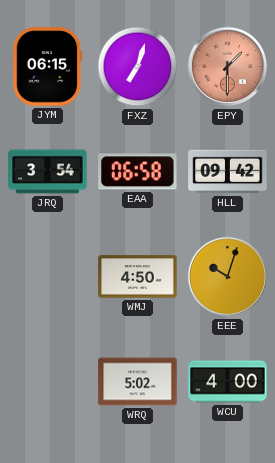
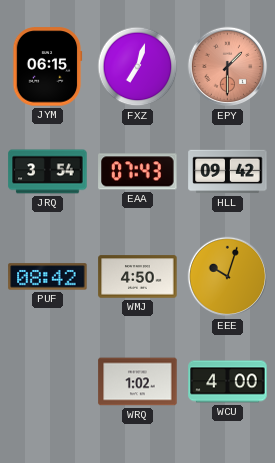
EAA: 06:58 -> 07:43
PUF: none -> 08:42
WRQ: 5:02 -> 1:02
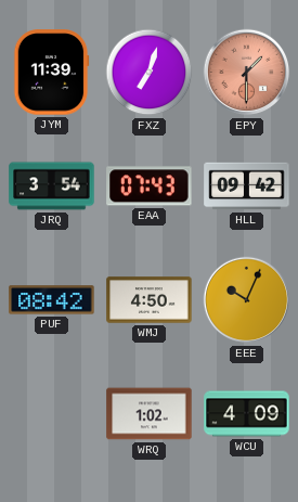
JYM: 06:15 -> 11:39
EEE: 10:03 -> 10:04
WCU: 4:00 -> 4:09
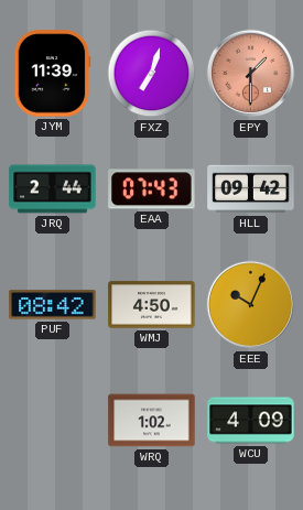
JRQ: 3:54 -> 2:44
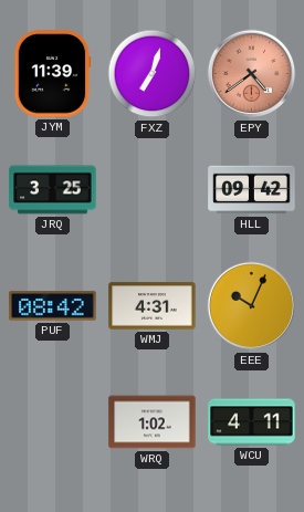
EPY: 1:30 -> 4:39
JRQ: 2:44 -> 3:25
EAA: 07:43 -> none
WMJ: 4:50 -> 4:31
WCU: 4:09 -> 4:11
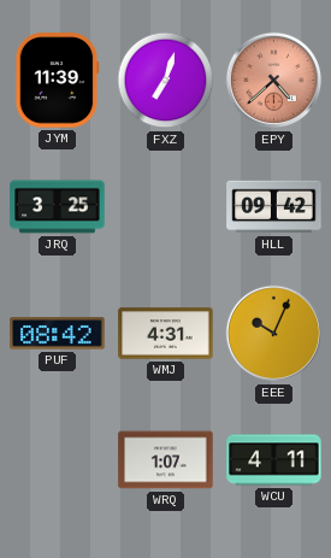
EPY: 4:39 -> 4:38
WRQ: 1:02 -> 1:07
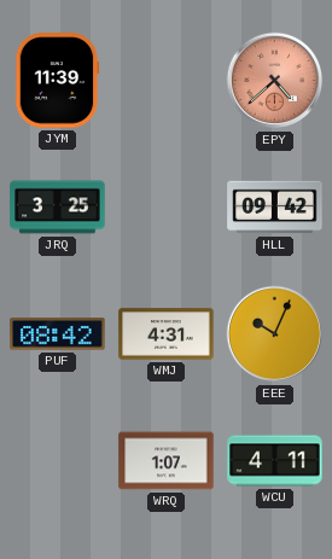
FXZ: 7:03 -> none
